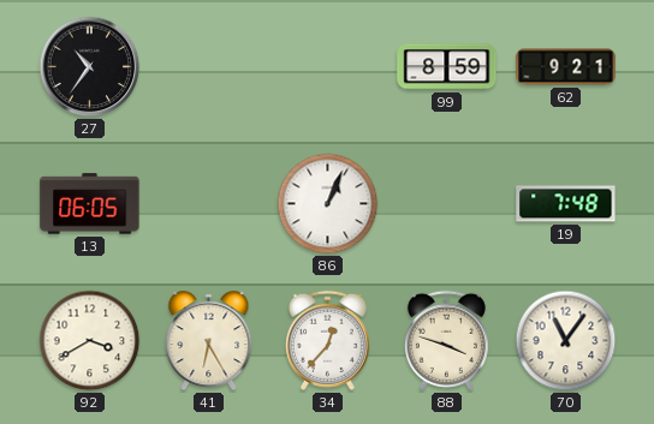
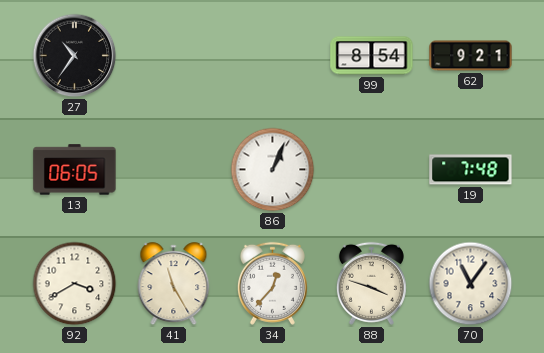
99: 8:59 -> 8:54
41: 6:25 -> 11:25
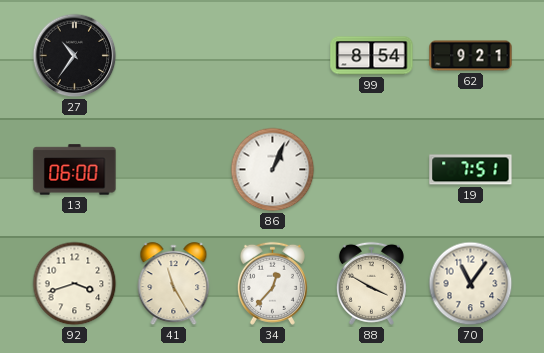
13: 06:05 -> 06:00
19: 7:48 -> 7:51
92: 3:40 -> 3:42
88: 3:48 -> 3:50
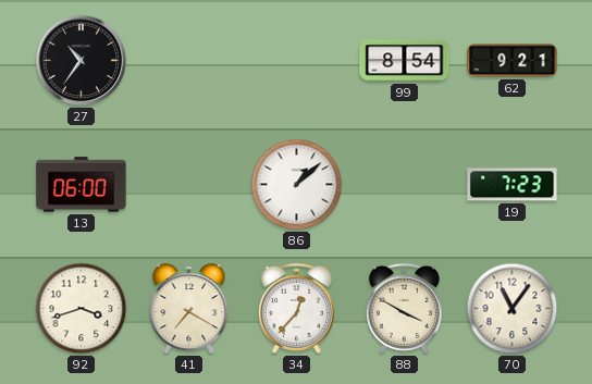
86: 1:04 -> 1:08
19: 7:51 -> 7:23
41: 11:25 -> 7:20
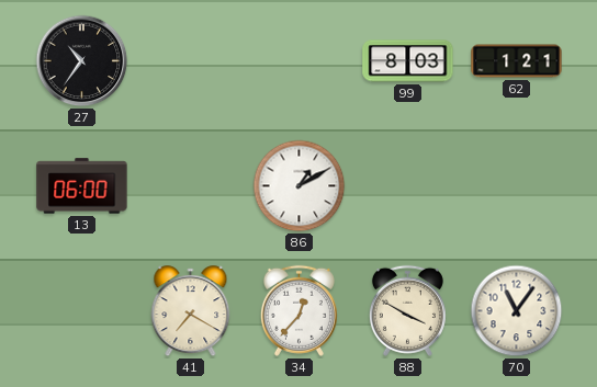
99: 8:54 -> 8:03
62: 9:21 -> 1:21
86: 1:08 -> 1:10
19: 7:23 -> none
92: 3:42 -> none
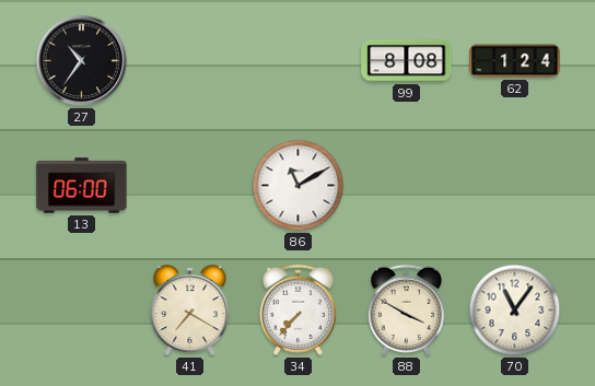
99: 8:03 -> 8:08
62: 1:21 -> 1:24
86: 1:10 -> 11:10
34: 12:37 -> 7:37
